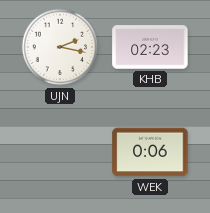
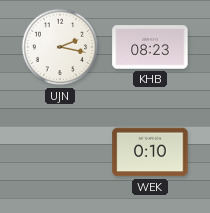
KHB: 02:23 -> 08:23
WEK: 0:06 -> 0:10
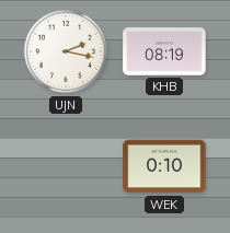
KHB: 08:23 -> 08:19
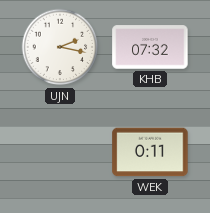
KHB: 08:19 -> 07:32
WEK: 0:10 -> 0:11
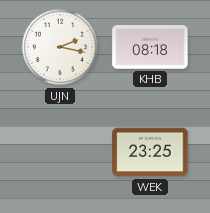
KHB: 07:32 -> 08:18
WEK: 0:11 -> 23:25
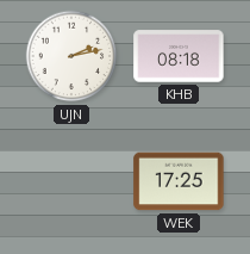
UJN: 2:17 -> 2:13
WEK: 23:25 -> 17:25
